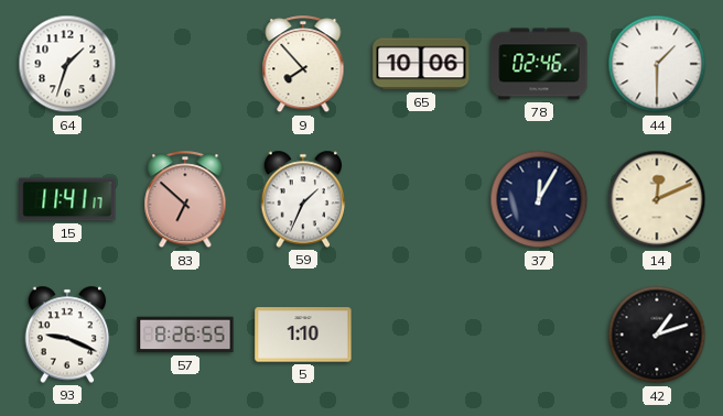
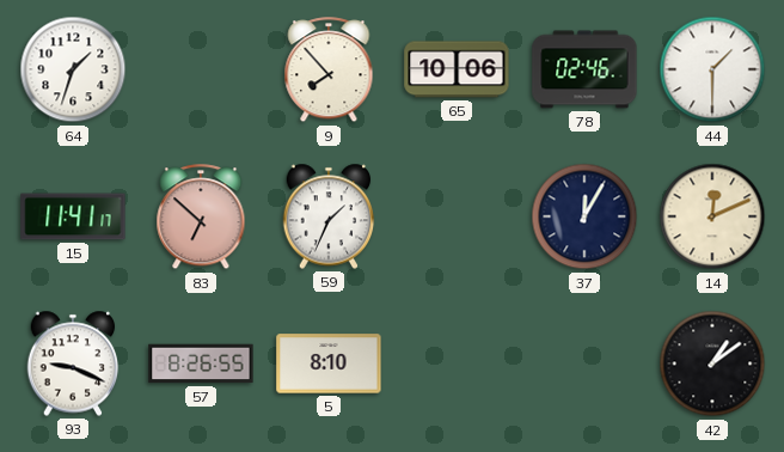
5: 1:10 -> 8:10
42: 1:12 -> 1:09
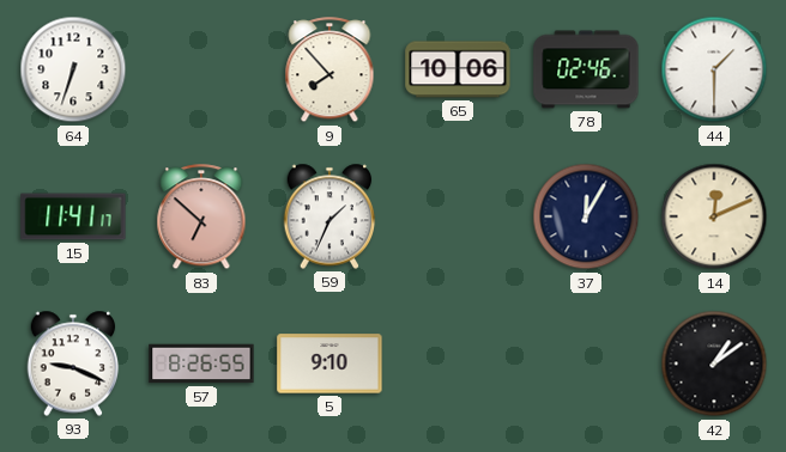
64: 1:33 -> 6:33
5: 8:10 -> 9:10
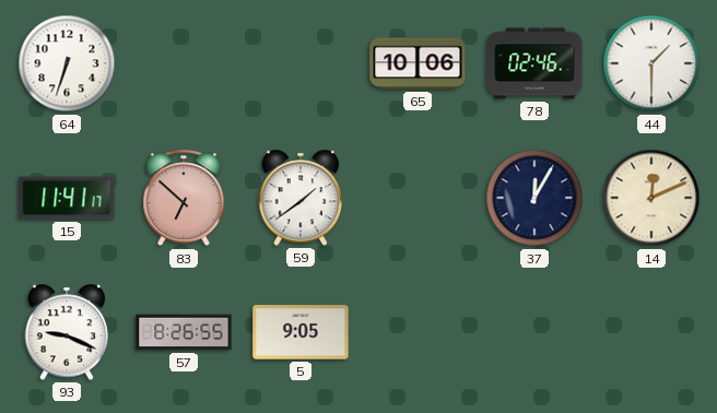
9: 7:53 -> none
59: 1:34 -> 1:39
5: 9:10 -> 9:05
42: 1:09 -> none
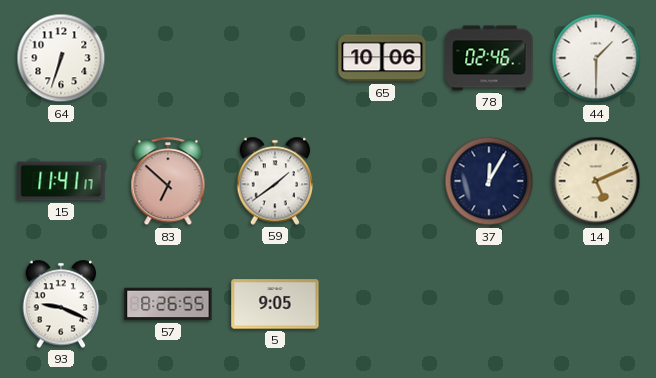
14: 12:11 -> 5:11
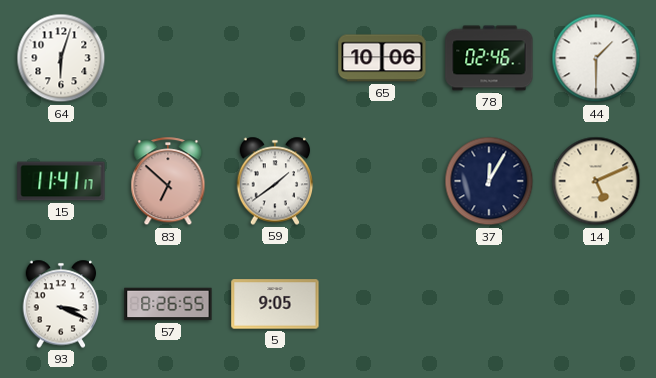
64: 6:33 -> 6:03
93: 9:19 -> 3:19
